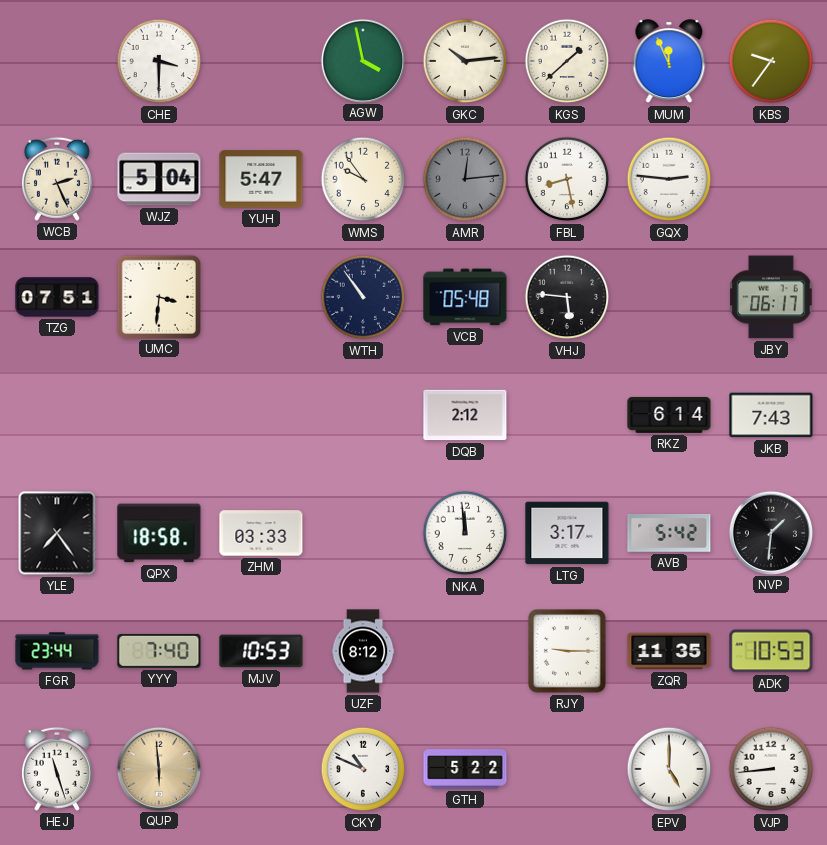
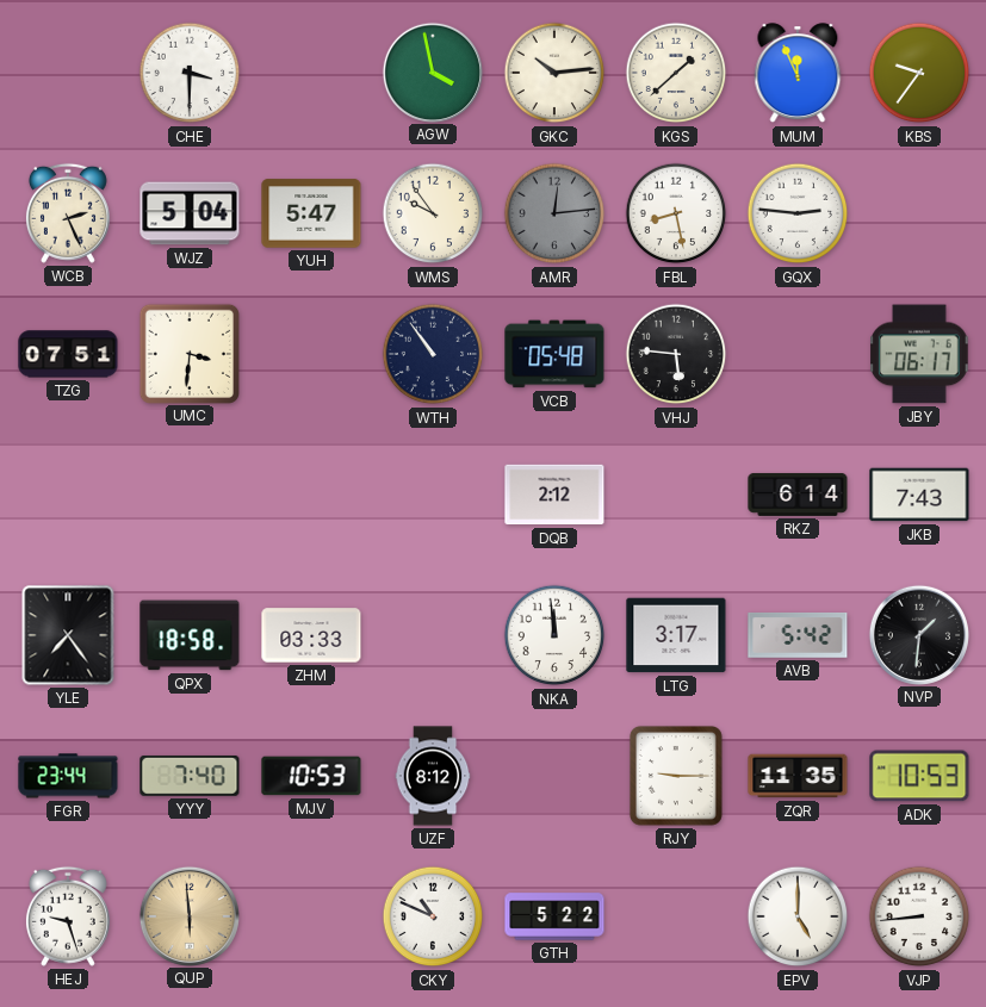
HEJ: 11:27 -> 9:27
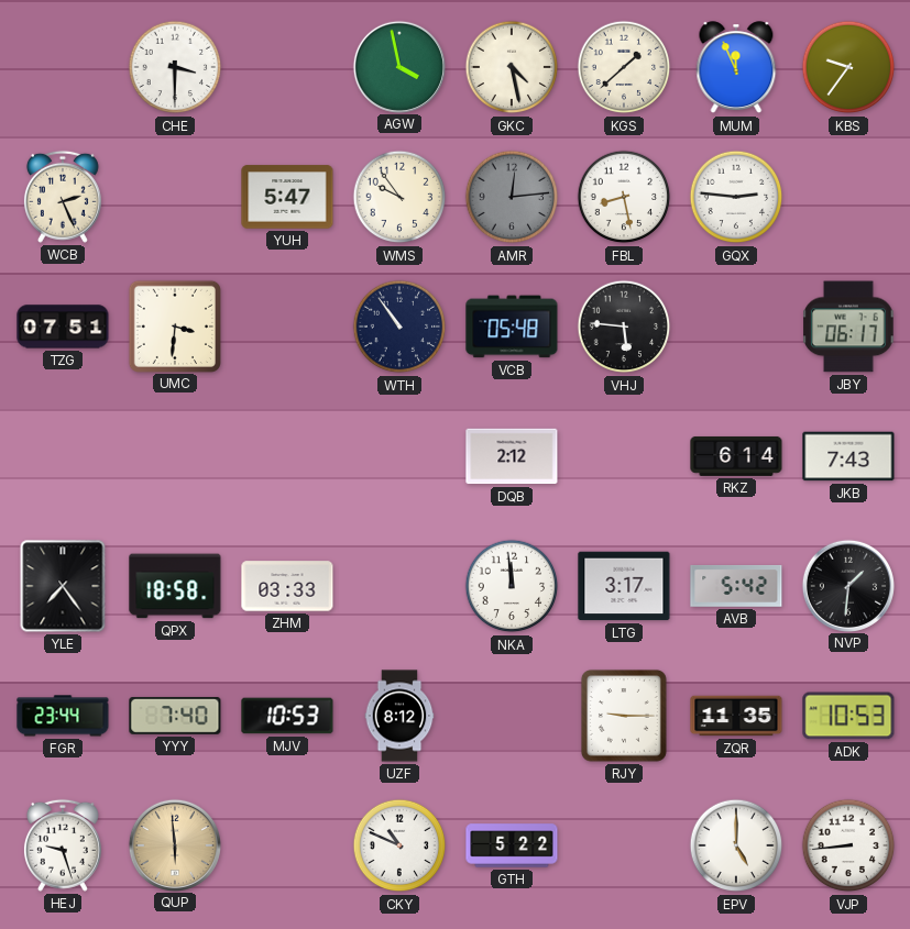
GKC: 10:14 -> 4:28
WJZ: 5:04 -> none
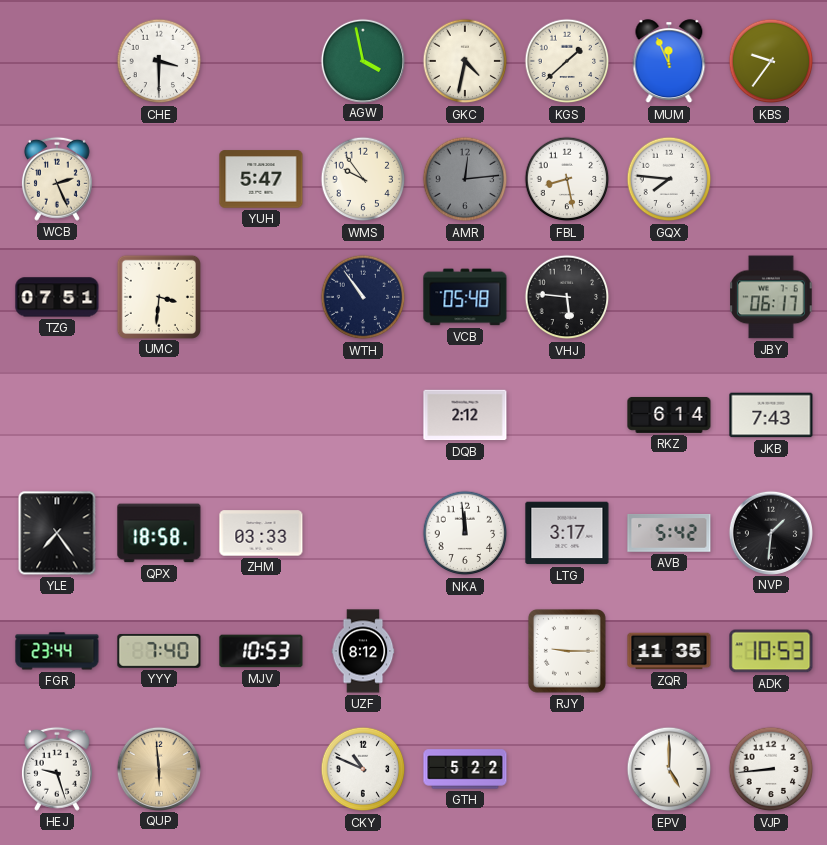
GKC: 4:28 -> 4:32
GQX: 2:46 -> 7:46
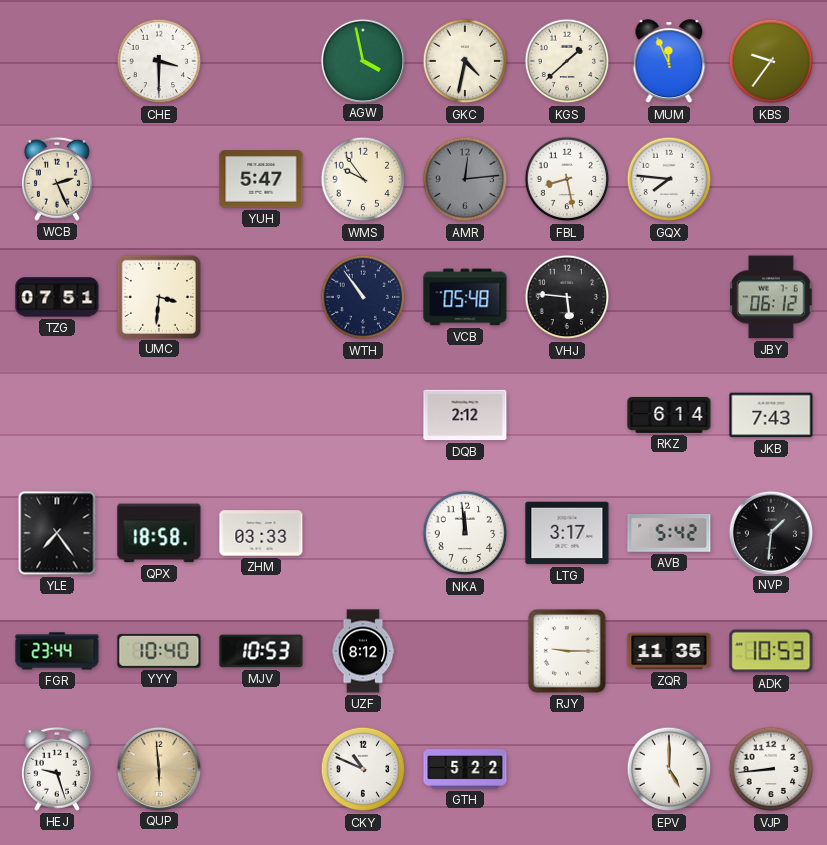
JBY: 06:17 -> 06:12
YYY: 7:40 -> 10:40
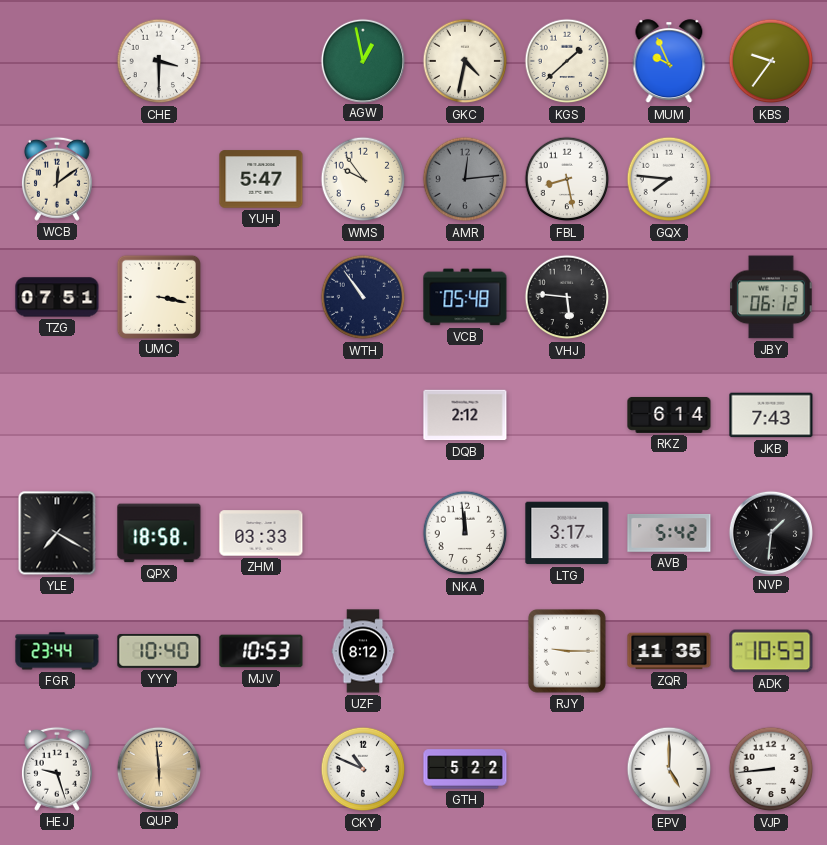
AGW: 3:58 -> 12:58
MUM: 11:56 -> 9:56
WCB: 2:26 -> 12:09
UMC: 3:31 -> 3:17
YLE: 7:24 -> 7:20
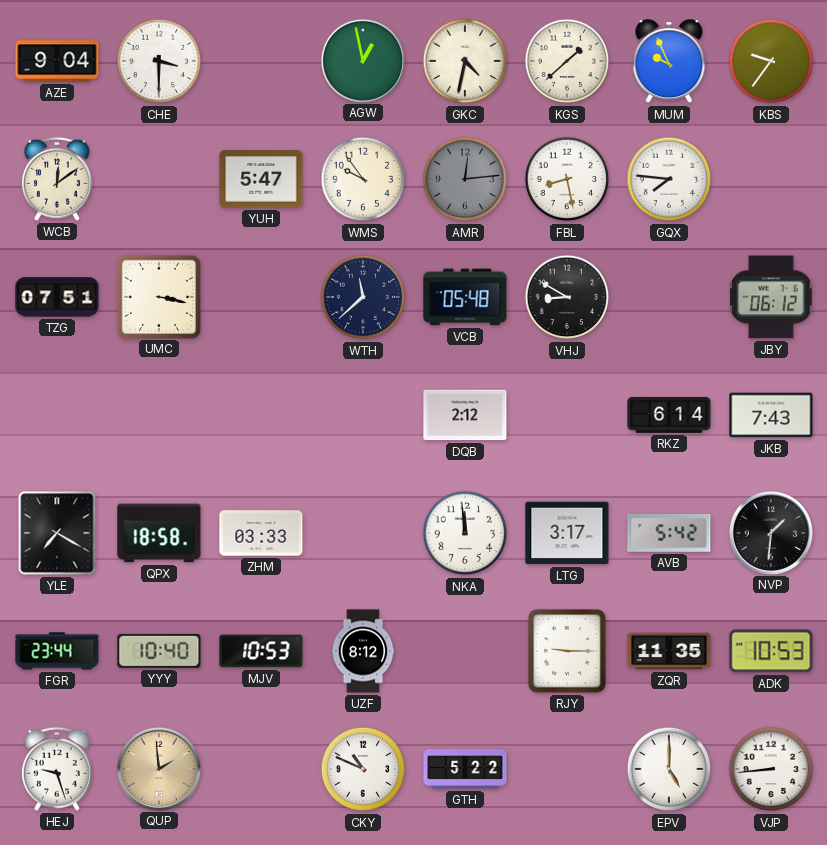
AZE: none -> 9:04
WTH: 10:54 -> 11:38
VHJ: 5:46 -> 8:50
QUP: 5:59 -> 1:59
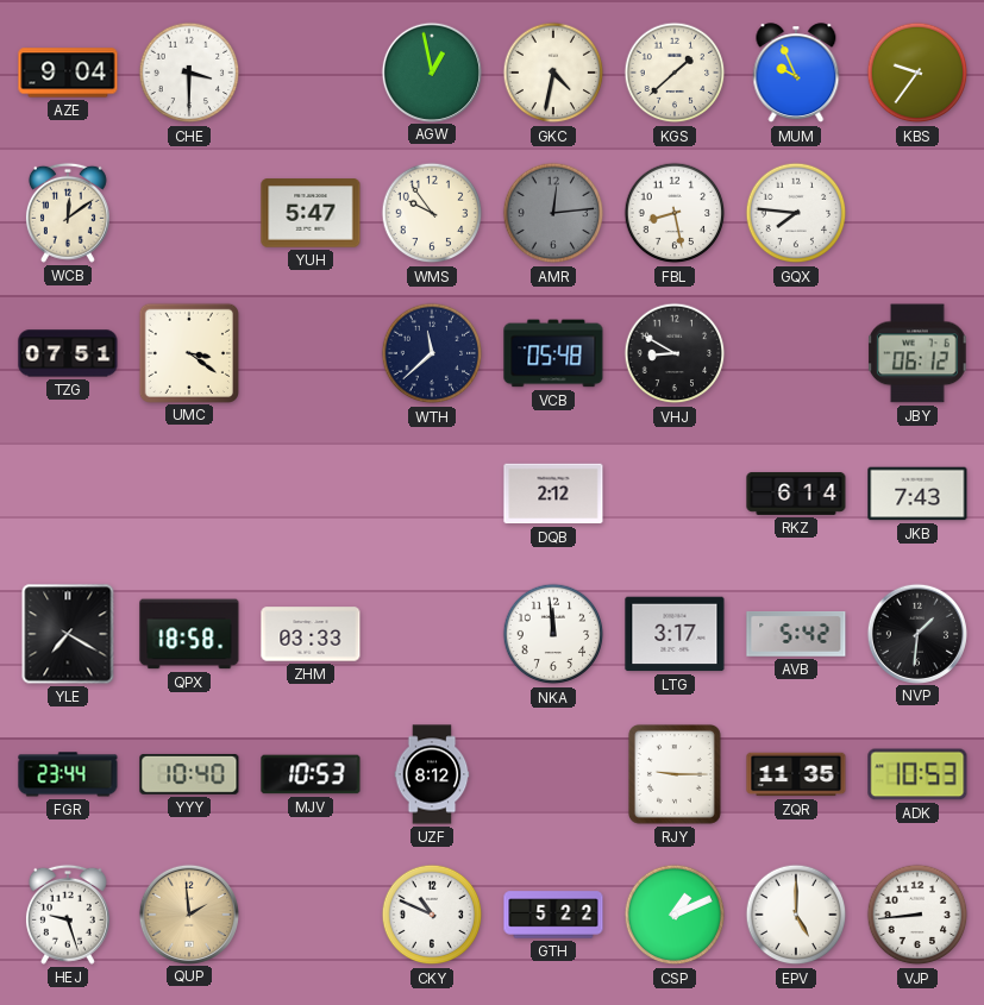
UMC: 3:17 -> 3:21
CSP: none -> 1:11
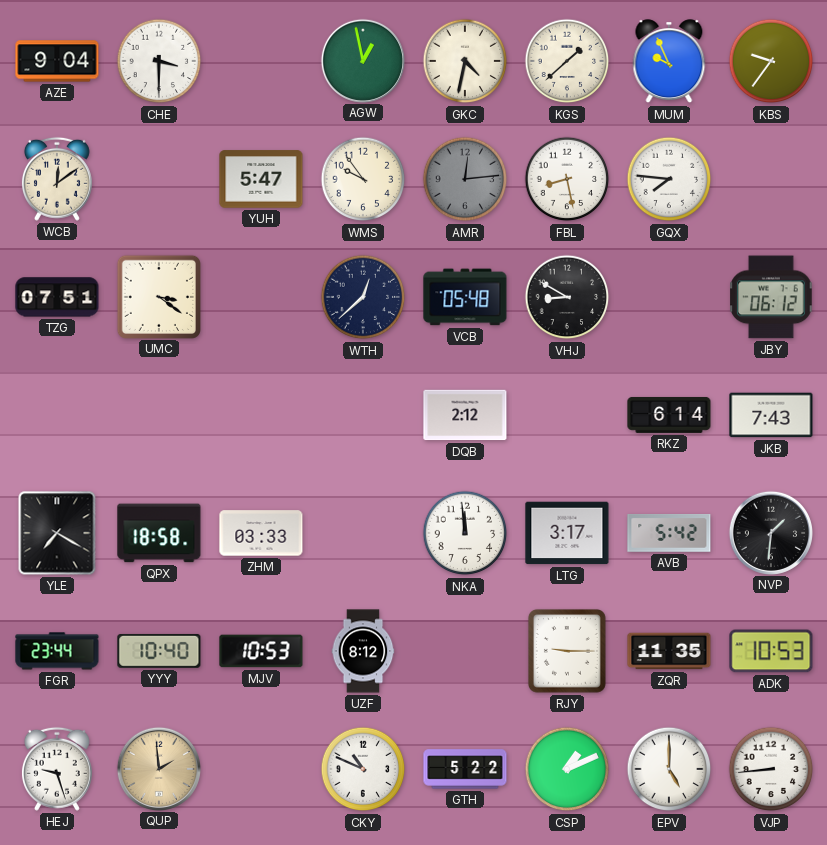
WTH: 11:38 -> 12:38
